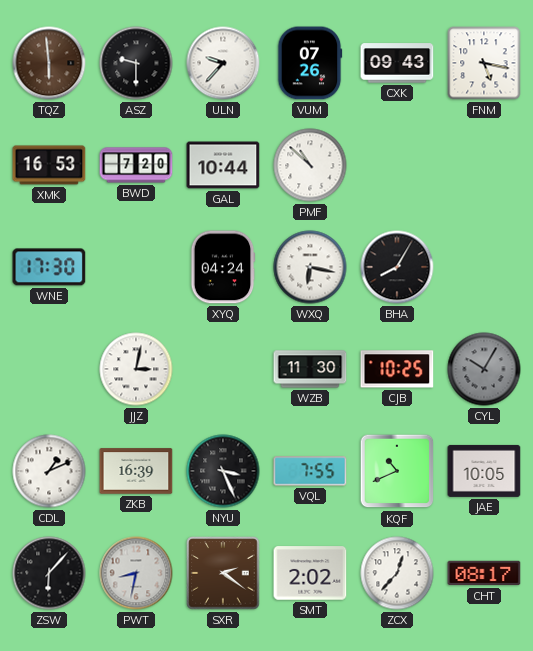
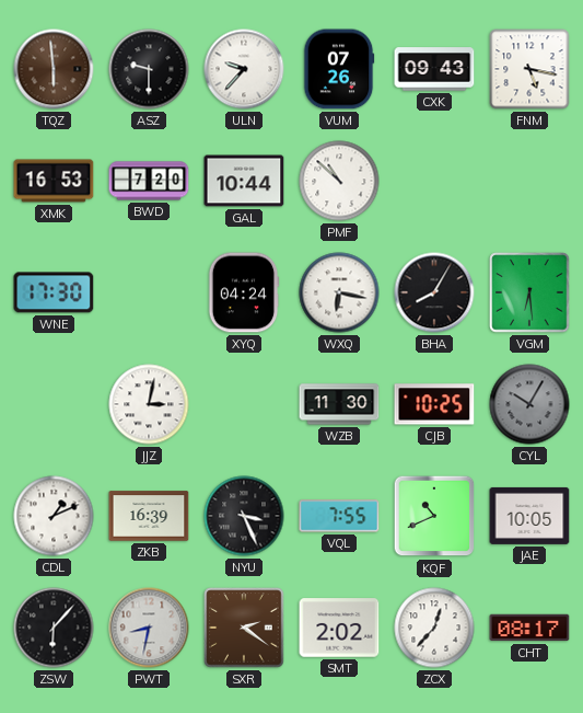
VGM: none -> 6:29
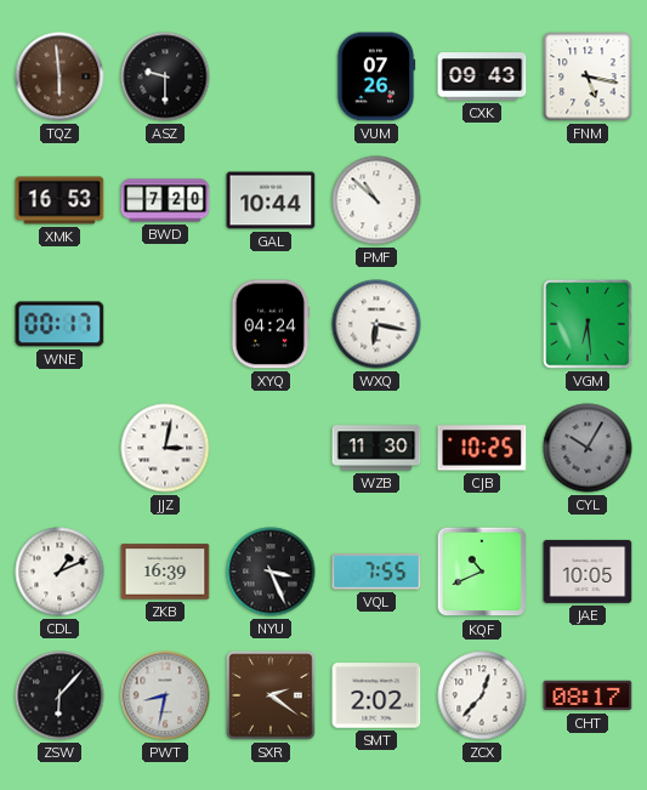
ULN: 9:37 -> none
WNE: 17:30 -> 00:17
BHA: 8:05 -> none
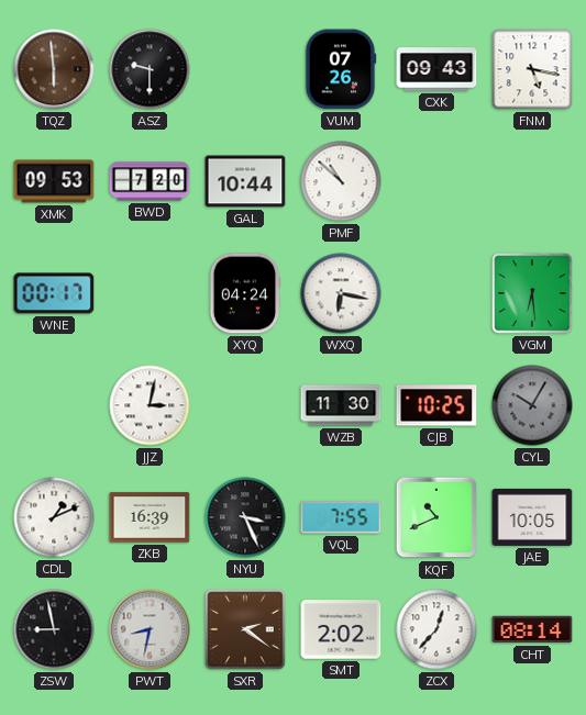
XMK: 16:53 -> 09:53
ZSW: 6:07 -> 8:58
CHT: 08:17 -> 08:14
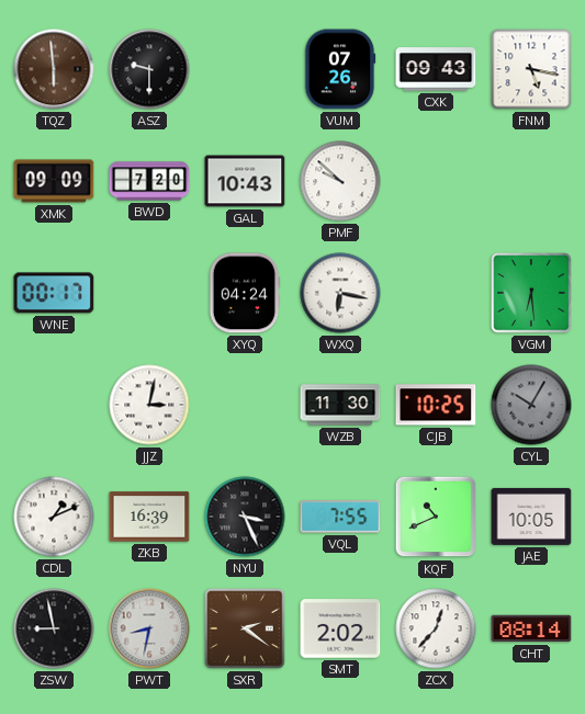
XMK: 09:53 -> 09:09
GAL: 10:44 -> 10:43
PMF: 10:52 -> 9:52
